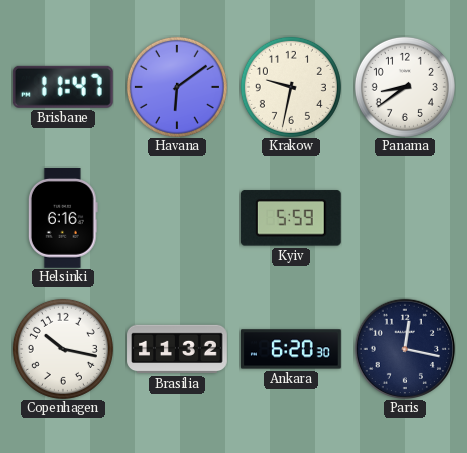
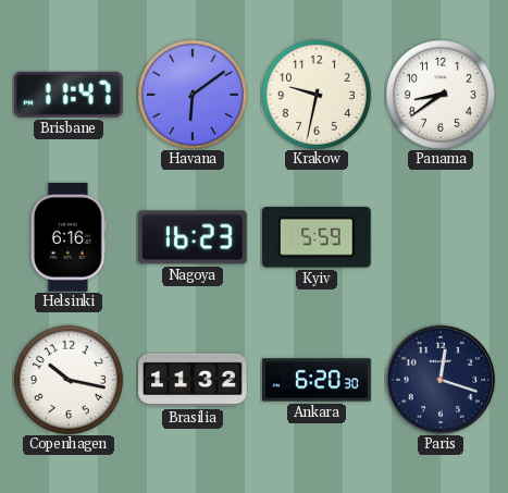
Nagoya: none -> 16:23
Paris: 12:17 -> 12:18
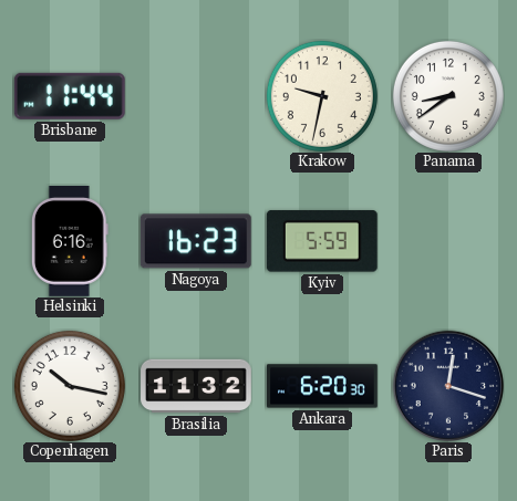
Brisbane: 11:47 -> 11:44
Havana: 6:09 -> none
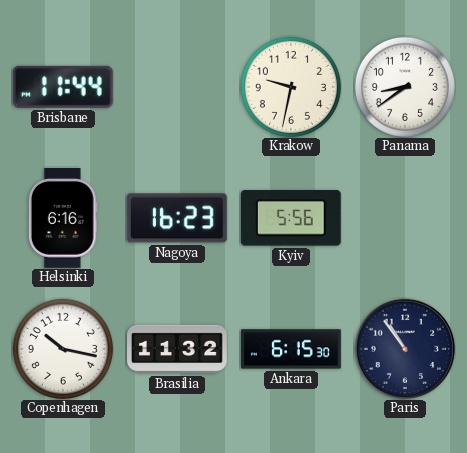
Kyiv: 5:59 -> 5:56
Ankara: 6:20 -> 6:15
Paris: 12:18 -> 10:54
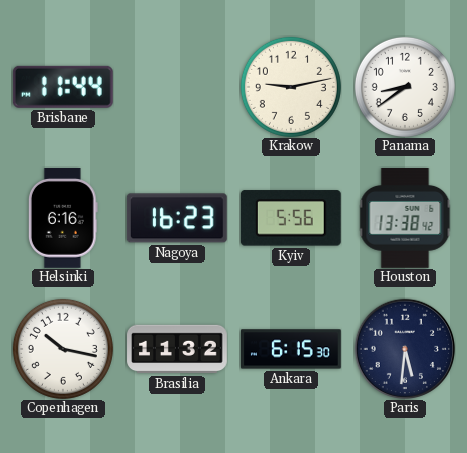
Krakow: 9:32 -> 9:13
Houston: none -> 13:38
Paris: 10:54 -> 5:31
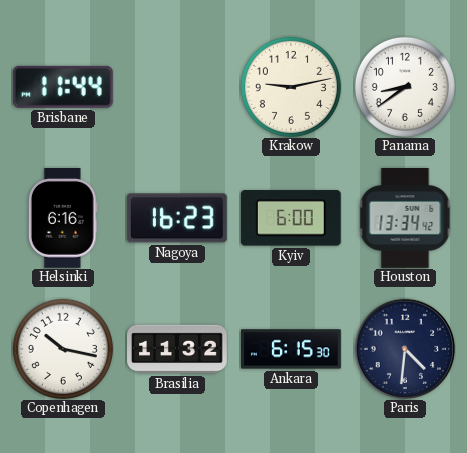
Kyiv: 5:56 -> 6:00
Houston: 13:38 -> 13:34
Paris: 5:31 -> 4:31
